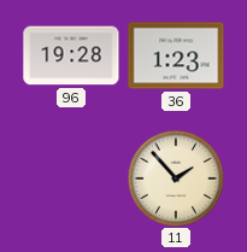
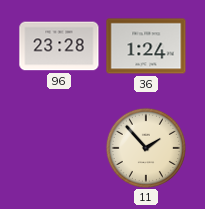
96: 19:28 -> 23:28
36: 1:23 -> 1:24
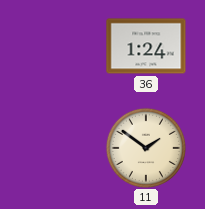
96: 23:28 -> none
11: 1:53 -> 1:51
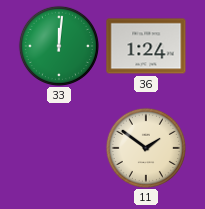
33: none -> 12:01
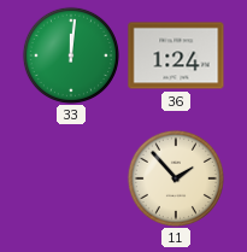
11: 1:51 -> 1:53
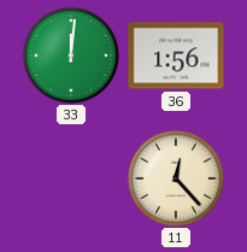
36: 1:24 -> 1:56
11: 1:53 -> 12:23
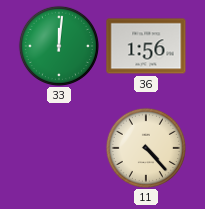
11: 12:23 -> 4:23
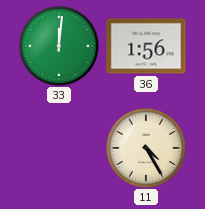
11: 4:23 -> 4:25
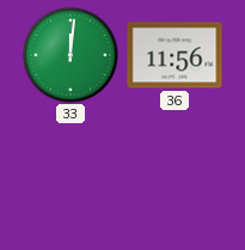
36: 1:56 -> 11:56
11: 4:25 -> none
